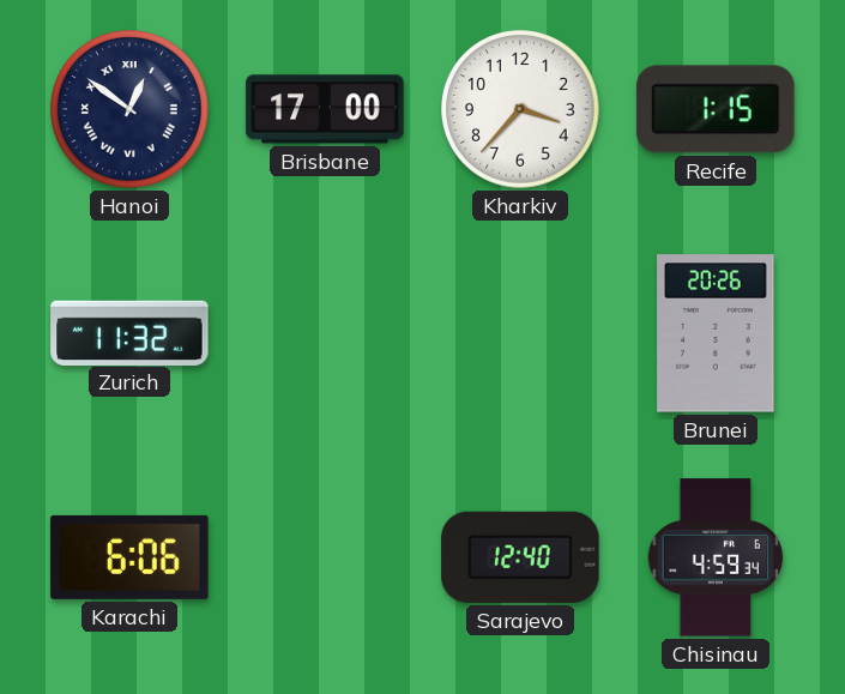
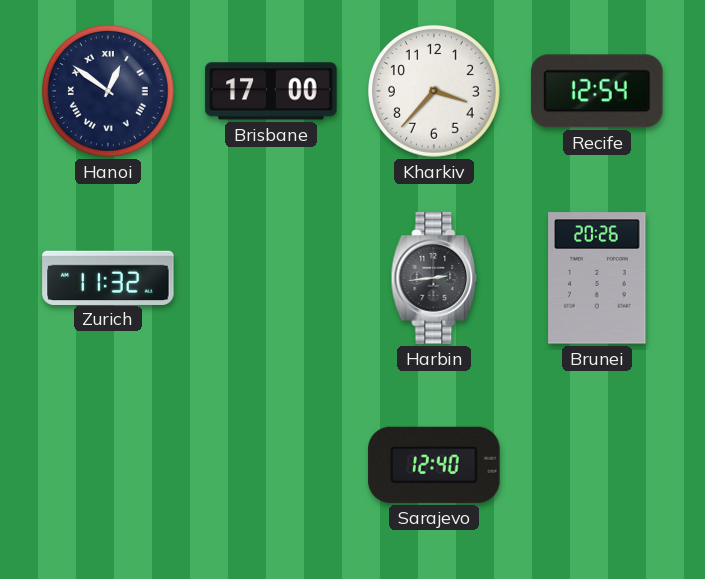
Recife: 1:15 -> 12:54
Harbin: none -> 2:44
Karachi: 6:06 -> none
Chisinau: 4:59 -> none
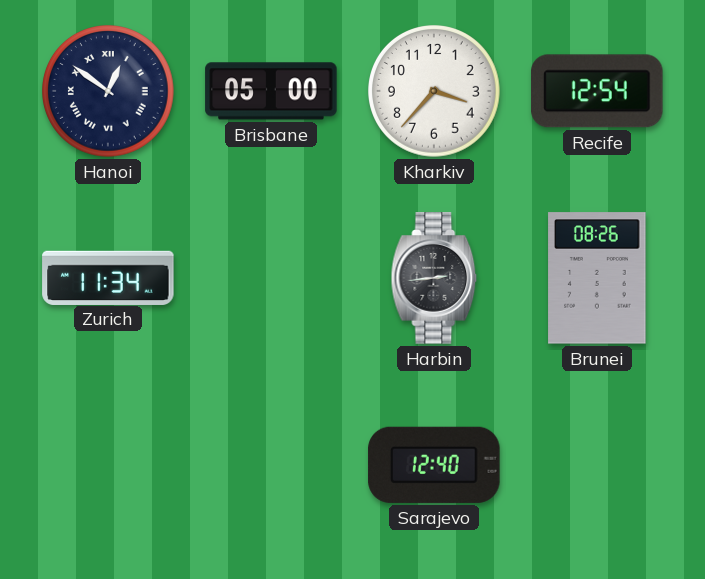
Brisbane: 17:00 -> 05:00
Zurich: 11:32 -> 11:34
Brunei: 20:26 -> 08:26
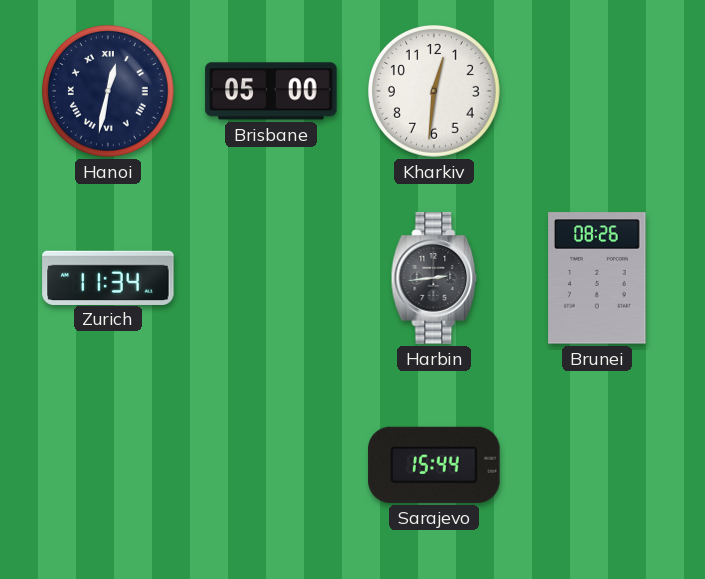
Hanoi: 12:51 -> 12:32
Kharkiv: 3:37 -> 12:31
Recife: 12:54 -> none
Sarajevo: 12:40 -> 15:44
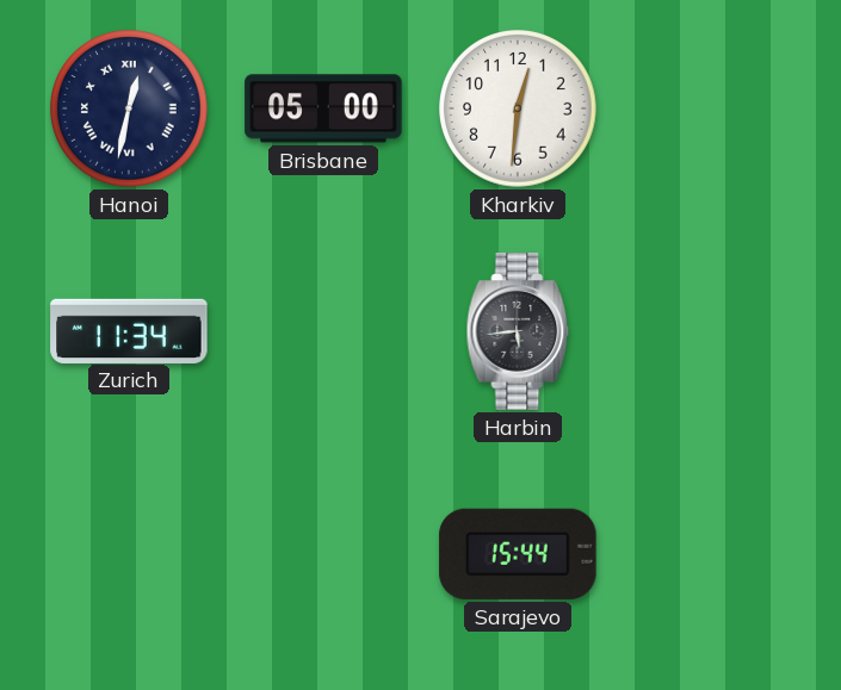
Harbin: 2:44 -> 5:44
Brunei: 08:26 -> none
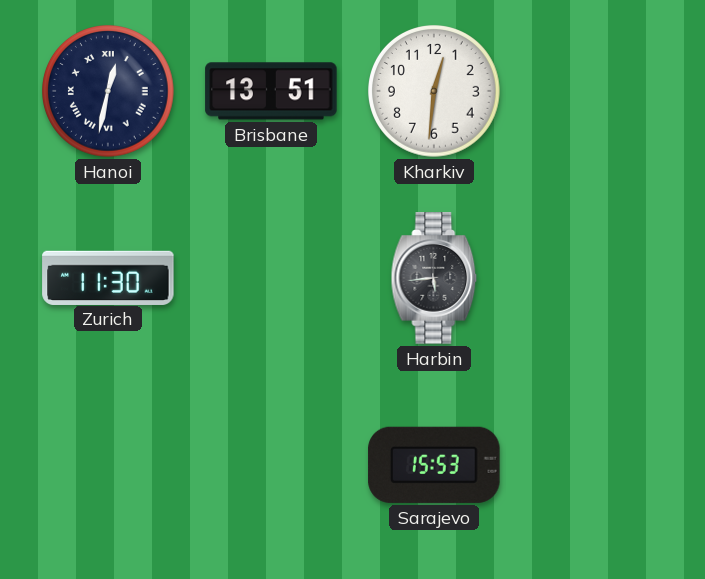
Brisbane: 05:00 -> 13:51
Zurich: 11:34 -> 11:30
Sarajevo: 15:44 -> 15:53
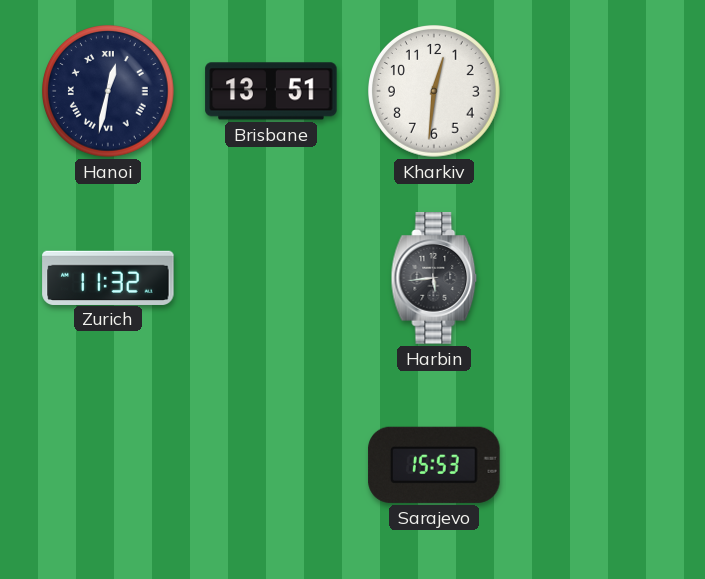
Zurich: 11:30 -> 11:32
